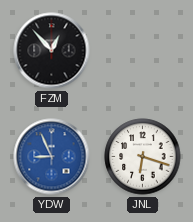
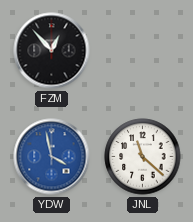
YDW: 8:56 -> 3:58
JNL: 6:18 -> 11:22
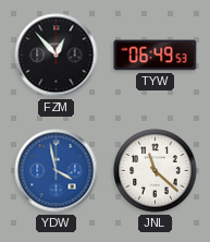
TYW: none -> 06:49
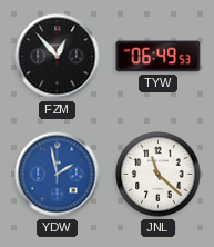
YDW: 3:58 -> 1:58
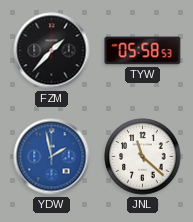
FZM: 12:53 -> 1:37
TYW: 06:49 -> 05:58
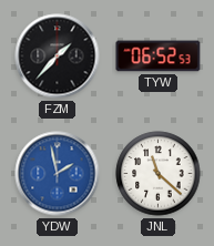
TYW: 05:58 -> 06:52
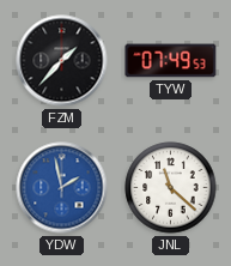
TYW: 06:52 -> 07:49
